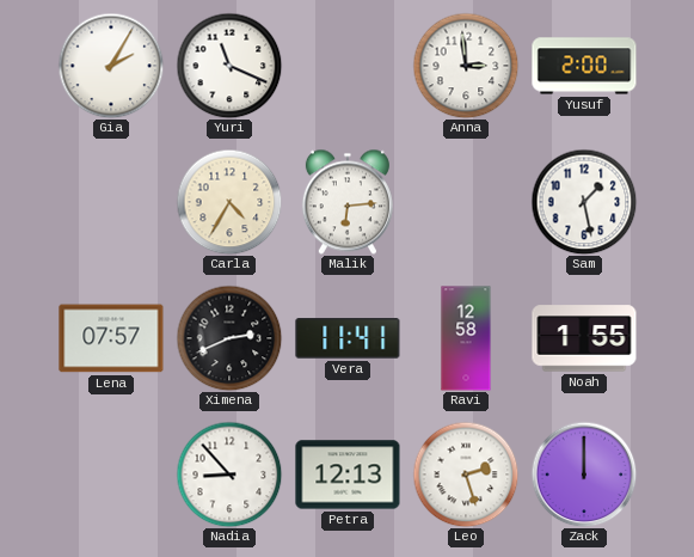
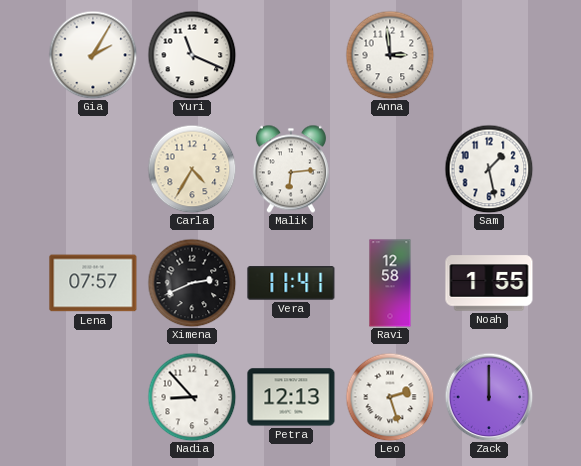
Yusuf: 2:00 -> none
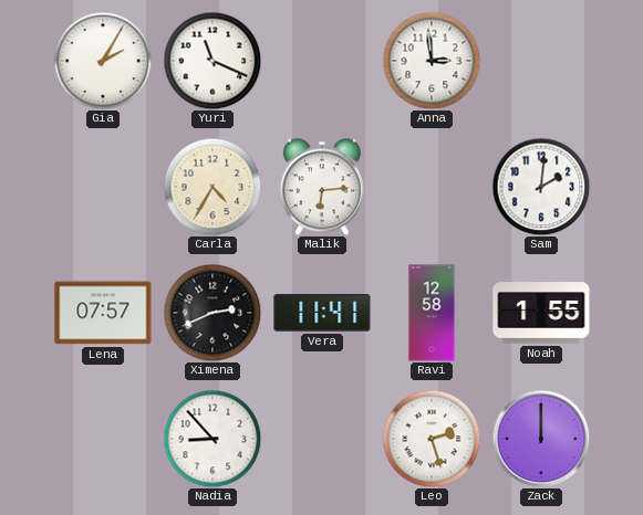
Sam: 1:28 -> 2:01
Petra: 12:13 -> none
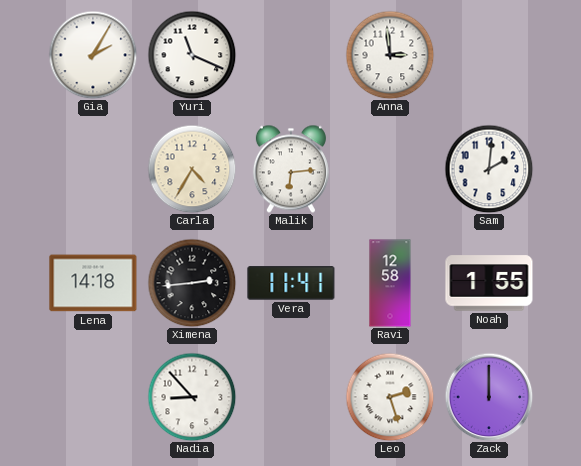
Lena: 07:57 -> 14:18
Ximena: 2:41 -> 2:44
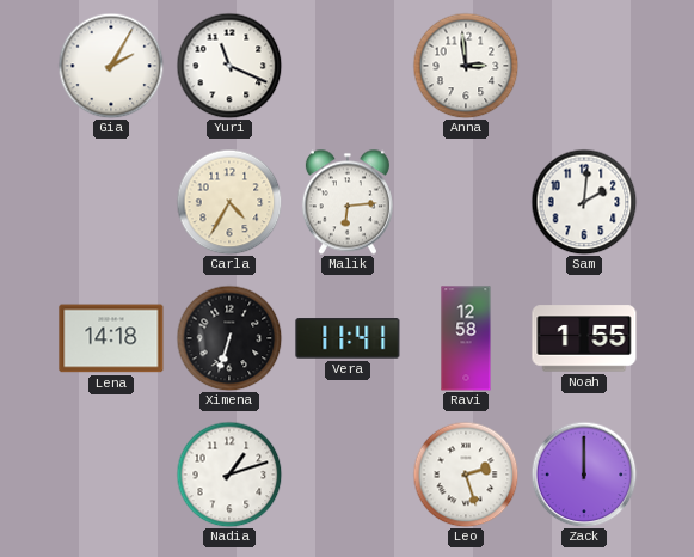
Ximena: 2:44 -> 6:33
Nadia: 8:53 -> 1:12
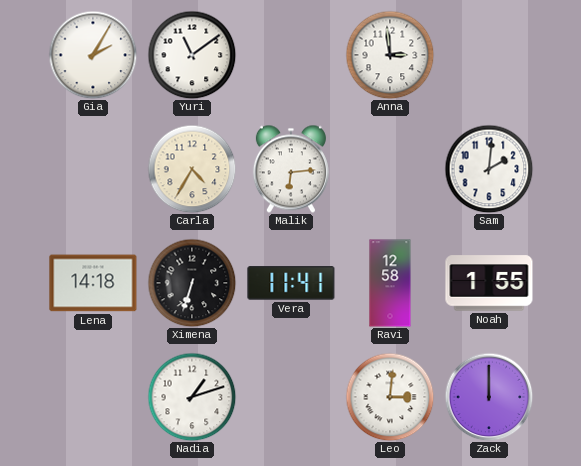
Yuri: 11:19 -> 11:09
Leo: 2:27 -> 3:01
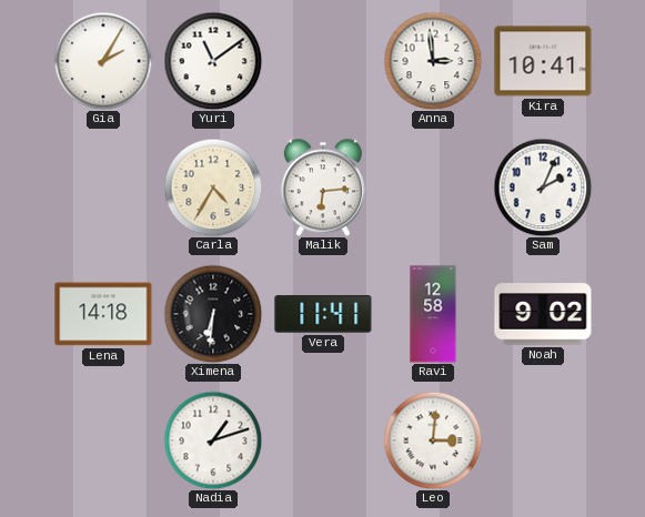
Kira: none -> 10:41
Sam: 2:01 -> 2:04
Ximena: 6:33 -> 6:31
Noah: 1:55 -> 9:02
Zack: 12:00 -> none
